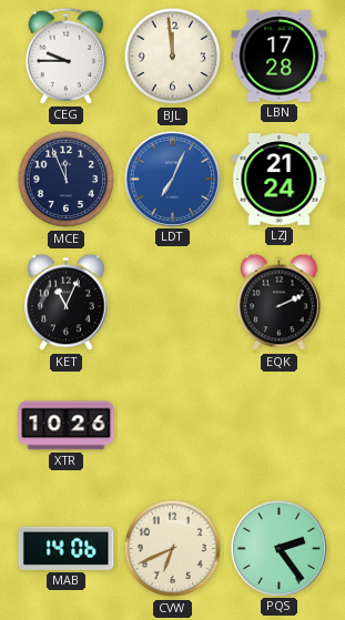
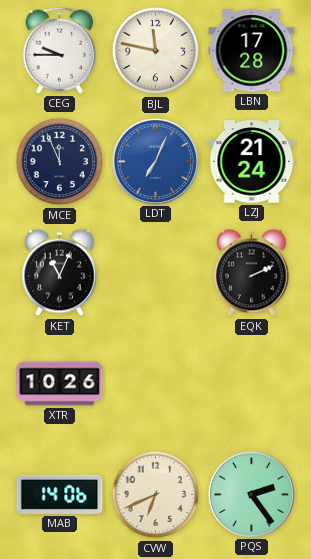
BJL: 11:59 -> 11:47
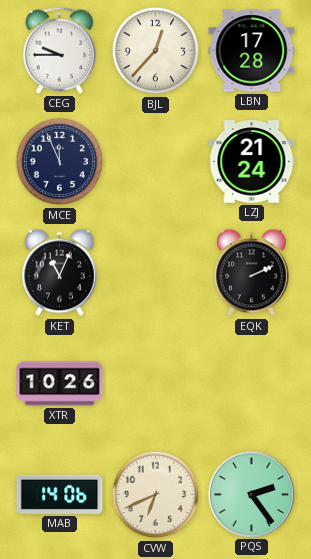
BJL: 11:47 -> 12:37
LDT: 7:04 -> none
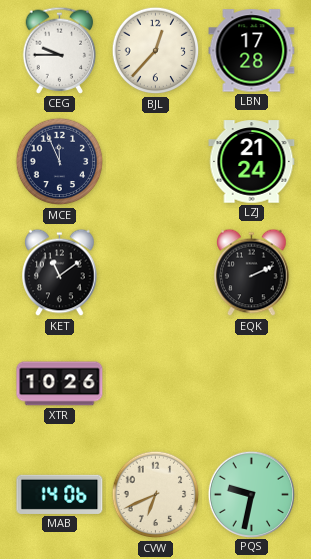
KET: 11:04 -> 11:09
PQS: 2:24 -> 9:32
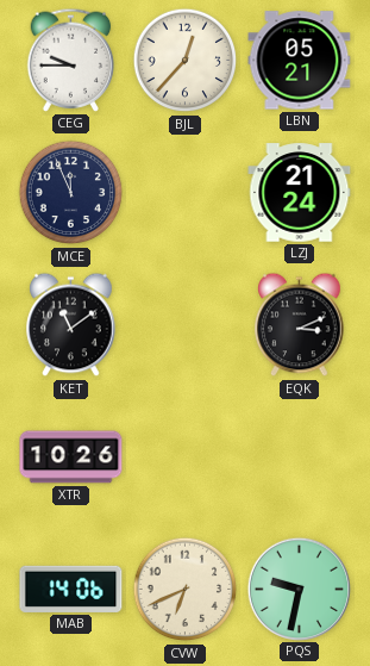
LBN: 17:28 -> 05:21
EQK: 2:11 -> 3:11
